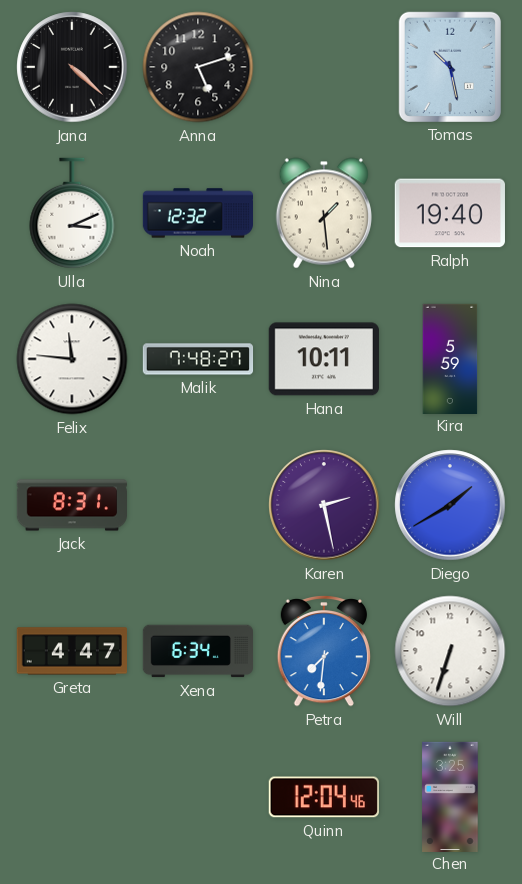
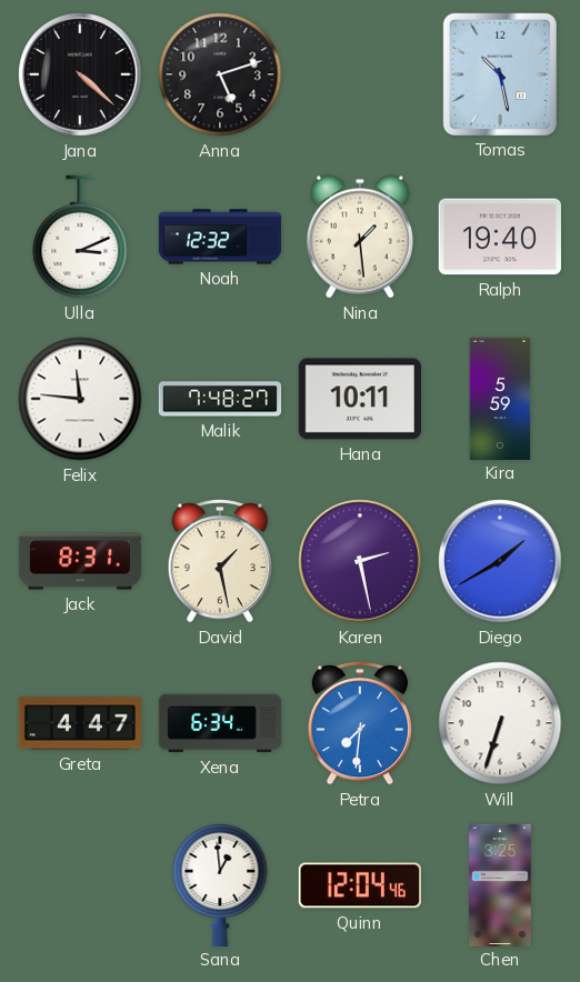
David: none -> 1:28
Sana: none -> 12:59
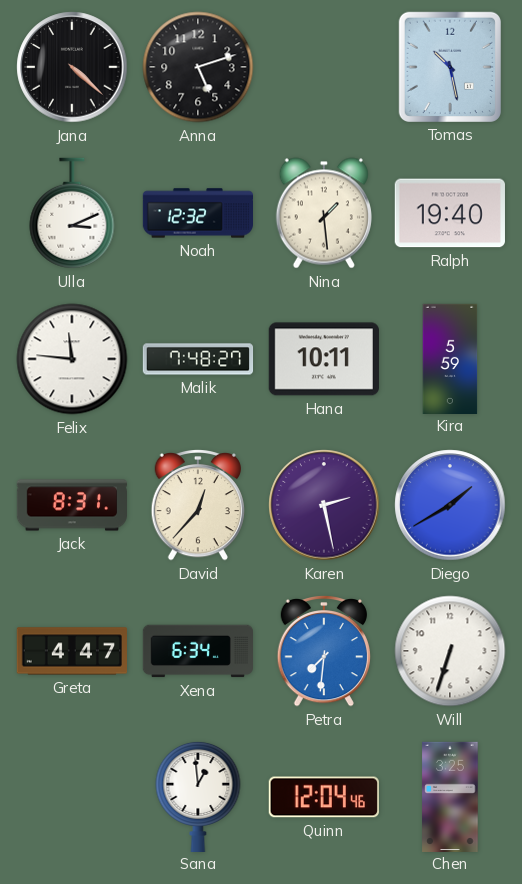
David: 1:28 -> 12:37
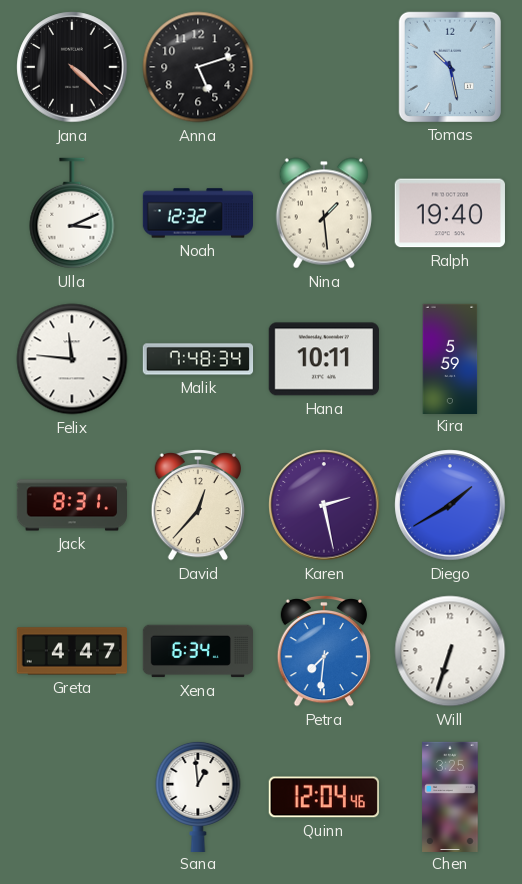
Malik: 7:48:27 -> 7:48:34
